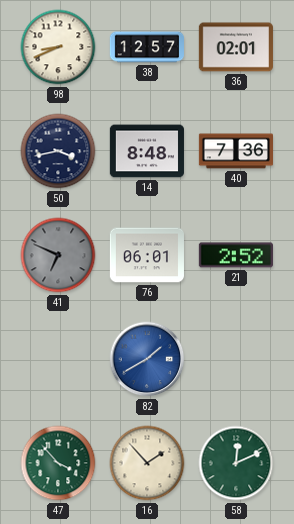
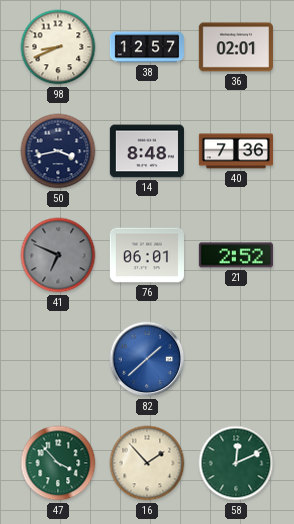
82: 1:40 -> 1:38
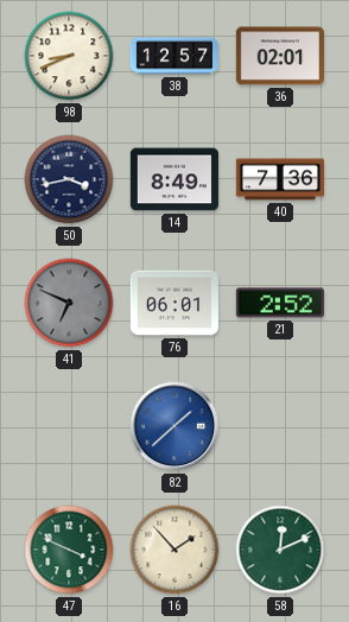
14: 8:48 -> 8:49
47: 3:53 -> 3:49
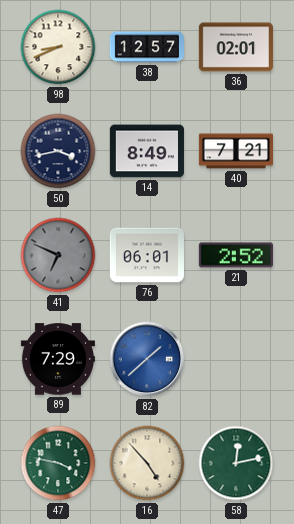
40: 7:36 -> 7:21
89: none -> 7:29
47: 3:49 -> 3:47
16: 1:53 -> 4:53
58: 12:11 -> 12:13
